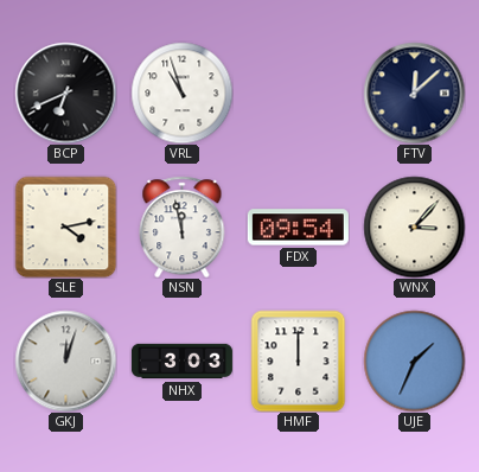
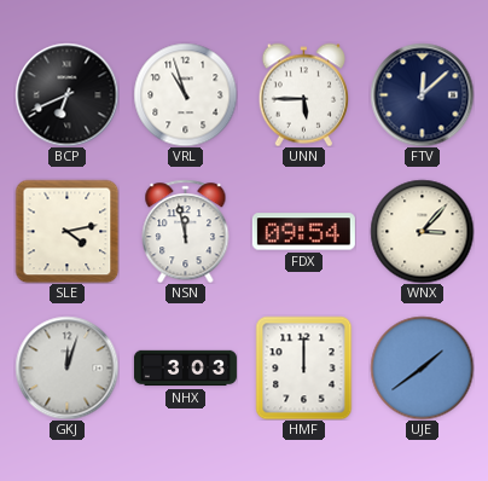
UNN: none -> 5:45
UJE: 1:34 -> 1:39
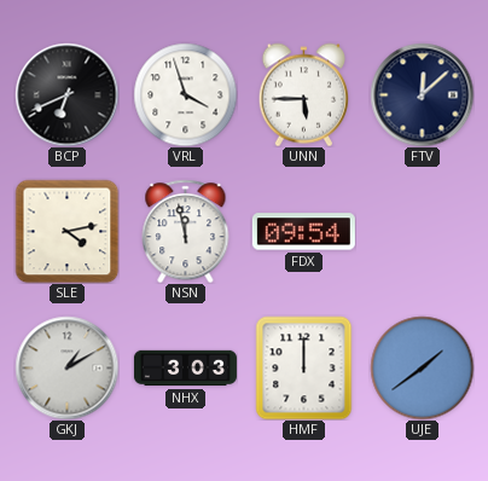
VRL: 10:57 -> 3:57
WNX: 3:07 -> none
GKJ: 12:03 -> 1:10
